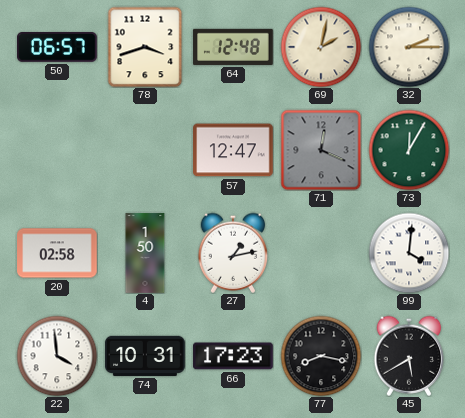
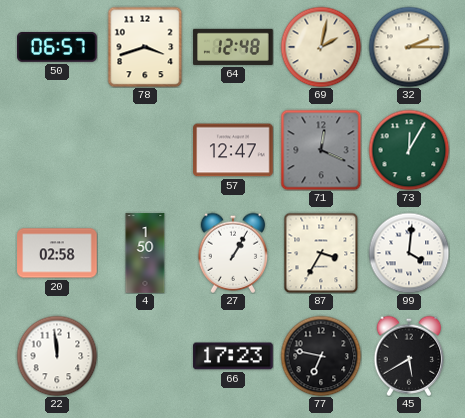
27: 1:13 -> 1:05
87: none -> 3:35
22: 3:59 -> 11:59
74: 10:31 -> none
77: 8:17 -> 6:47
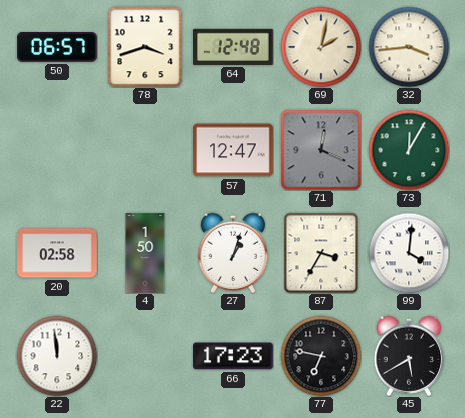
32: 2:15 -> 3:44
27: 1:05 -> 1:03
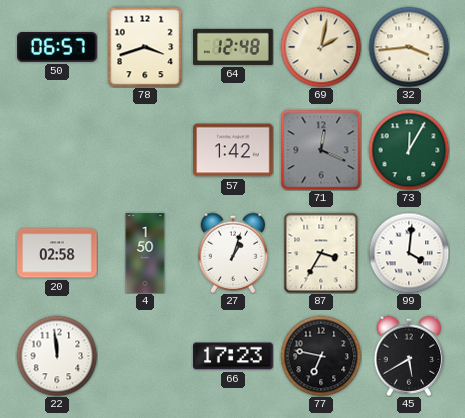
57: 12:47 -> 1:42
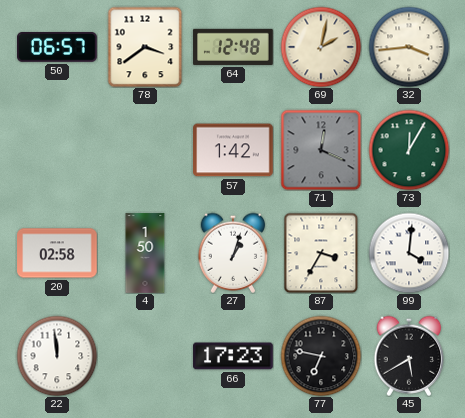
78: 3:42 -> 3:39
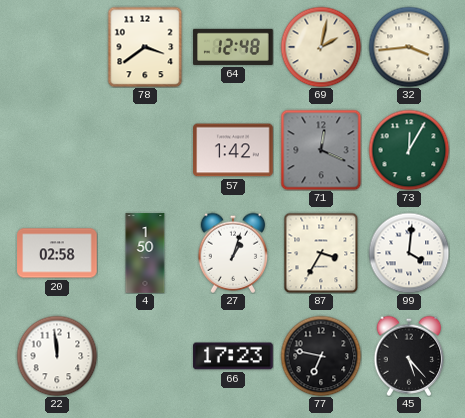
50: 06:57 -> none
45: 5:40 -> 5:23
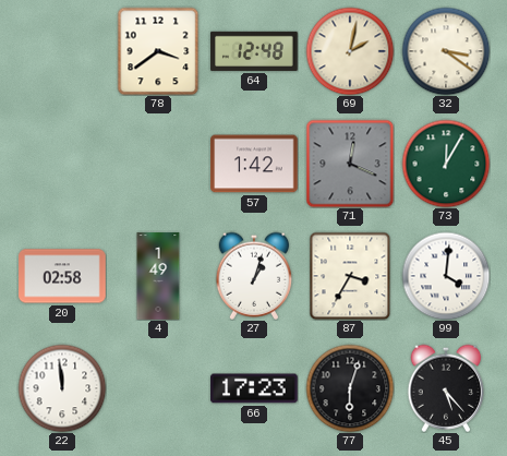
32: 3:44 -> 3:21
4: 1:50 -> 1:49
77: 6:47 -> 6:03
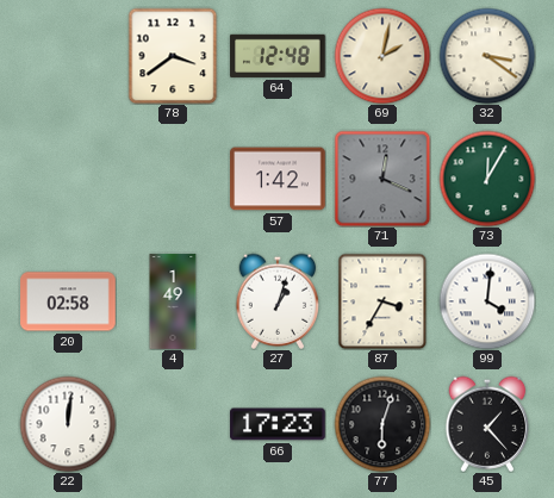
22: 11:59 -> 12:01
45: 5:23 -> 1:23
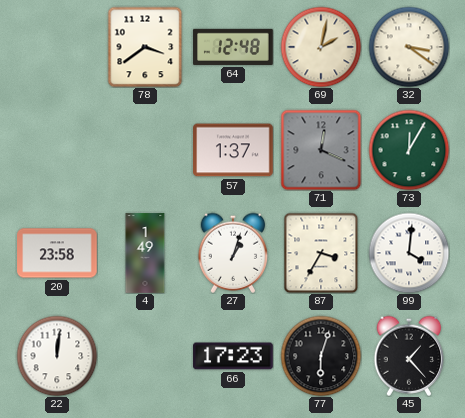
57: 1:42 -> 1:37
20: 02:58 -> 23:58
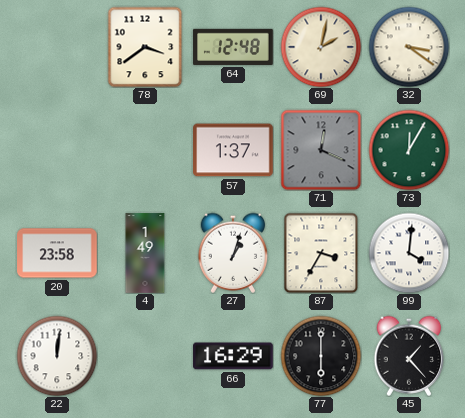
66: 17:23 -> 16:29
77: 6:03 -> 6:00
